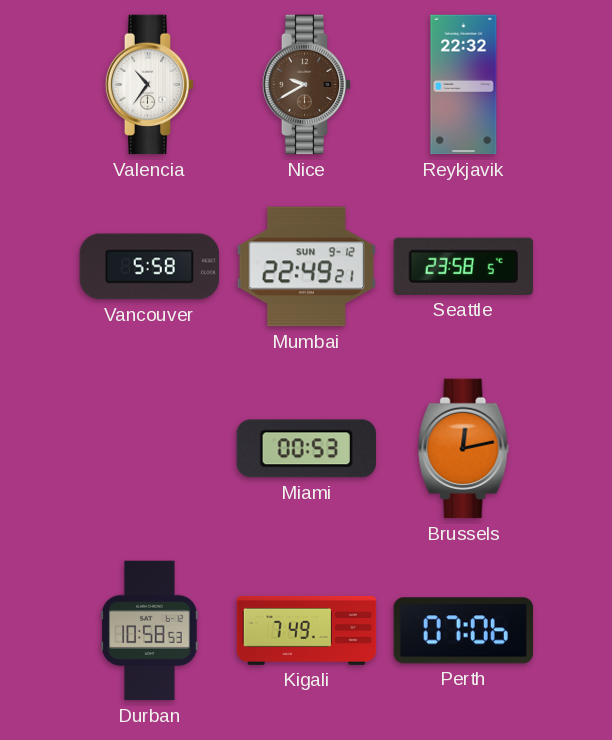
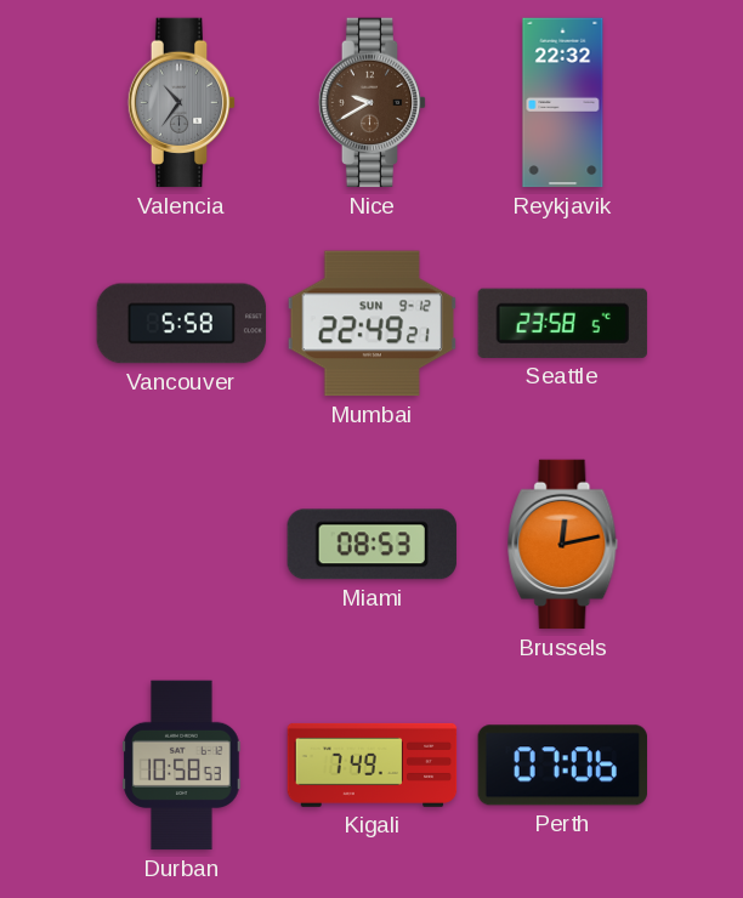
Valencia dial: white -> grey
Miami: 00:53 -> 08:53
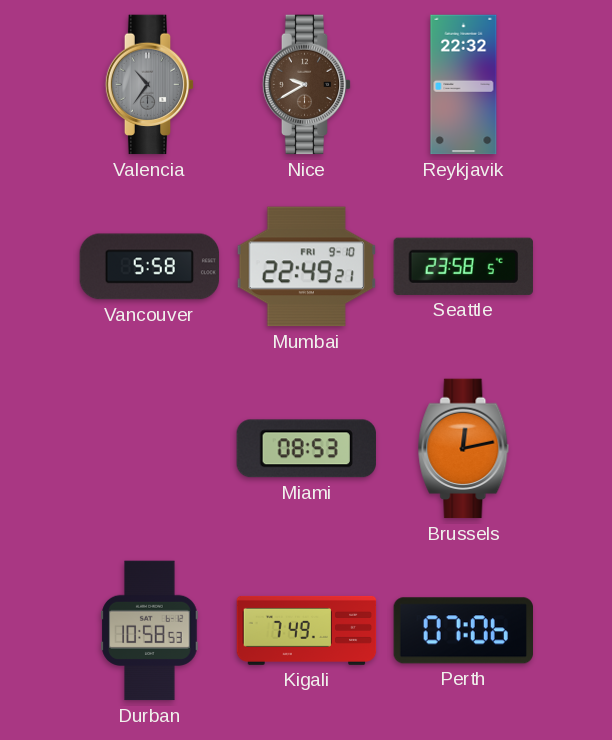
Mumbai date: SUN 9-12 -> FRI 9-10
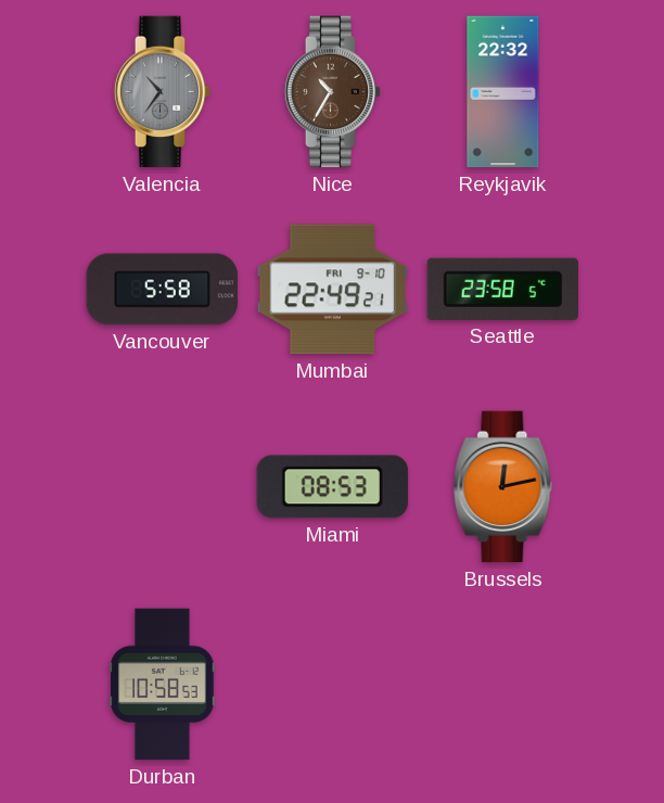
Nice: 9:40 -> 10:35
Kigali: 7:49 -> none
Perth: 07:06 -> none
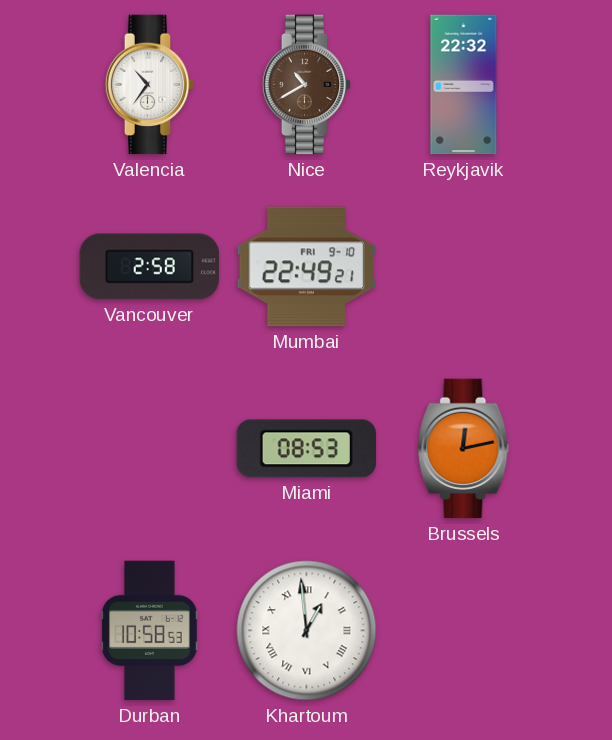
Valencia dial: grey -> white
Nice: 10:35 -> 10:40
Vancouver: 5:58 -> 2:58
Seattle: 23:58 -> none
Khartoum: none -> 12:59
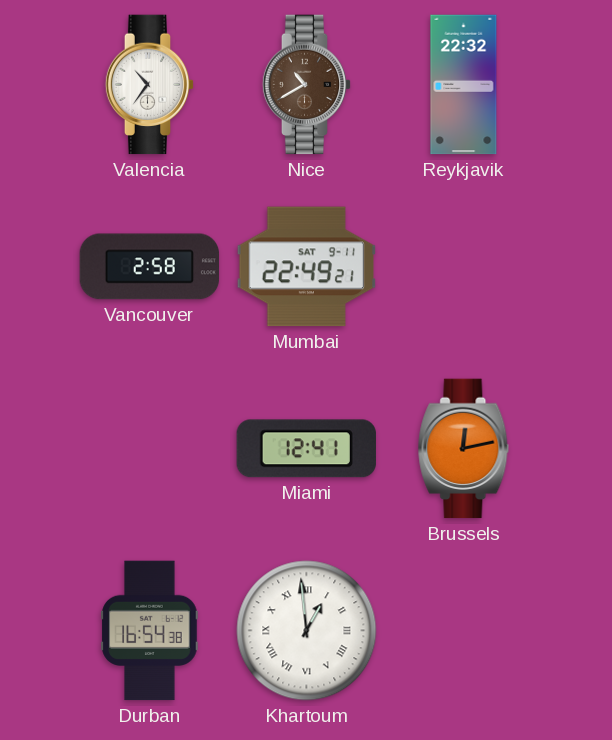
Mumbai date: FRI 9-10 -> SAT 9-11
Miami: 08:53 -> 12:41
Durban: 10:58 -> 16:54
